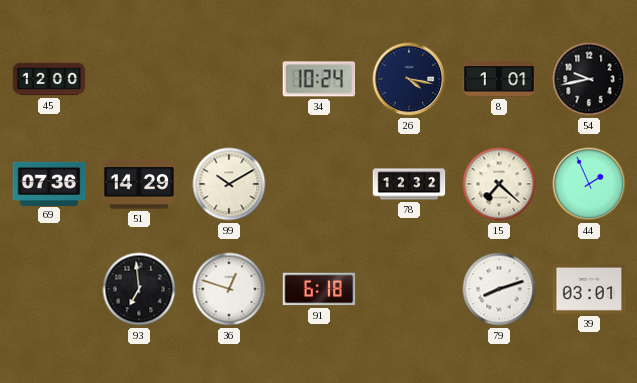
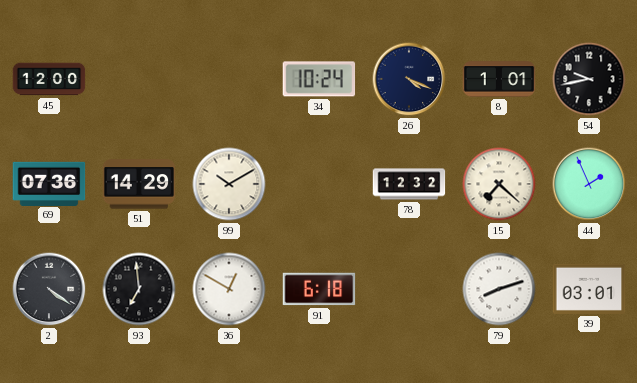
26: 4:17 -> 4:19
2: none -> 4:21
36: 12:48 -> 12:50
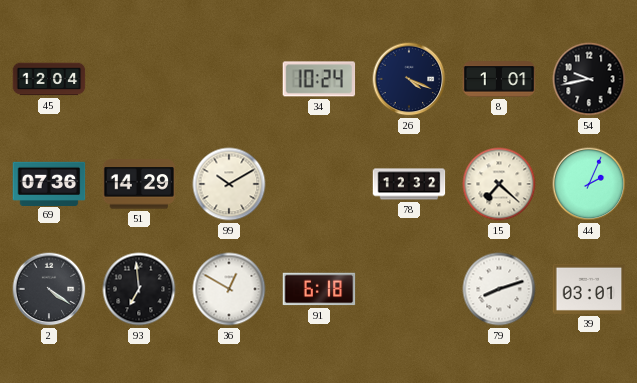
45: 12:00 -> 12:04
44: 1:56 -> 2:04
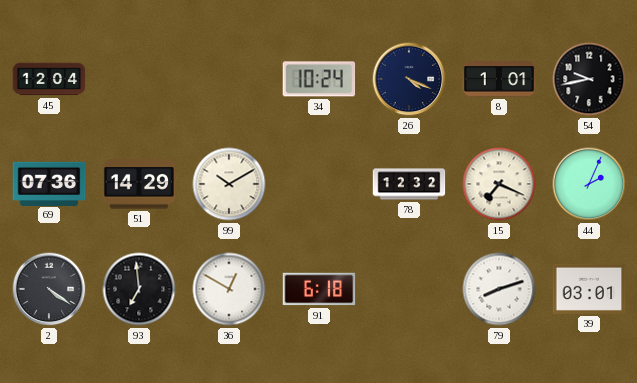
15: 7:22 -> 7:19
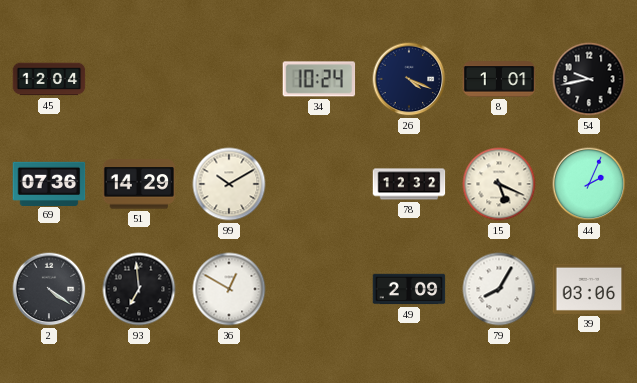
15: 7:19 -> 5:19
91: 6:18 -> none
49: none -> 2:09
79: 8:12 -> 8:05
39: 03:01 -> 03:06
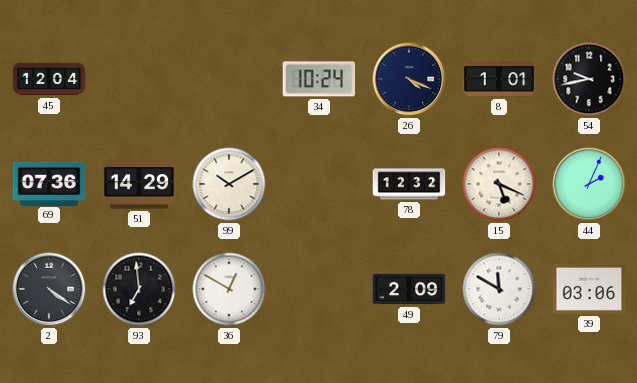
79: 8:05 -> 11:50
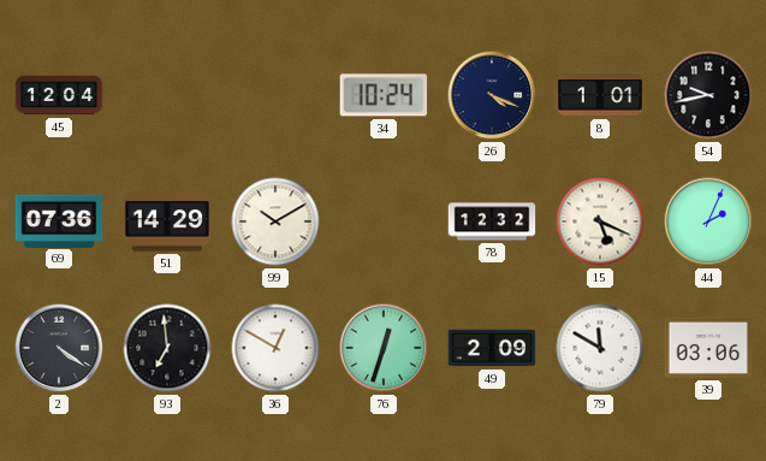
76: none -> 12:33
